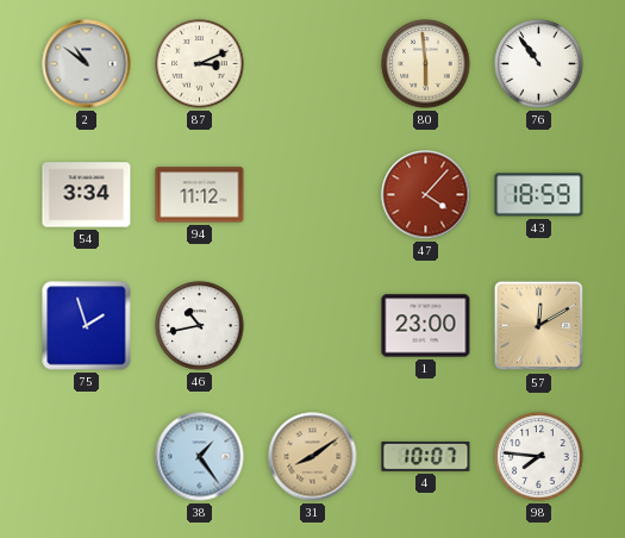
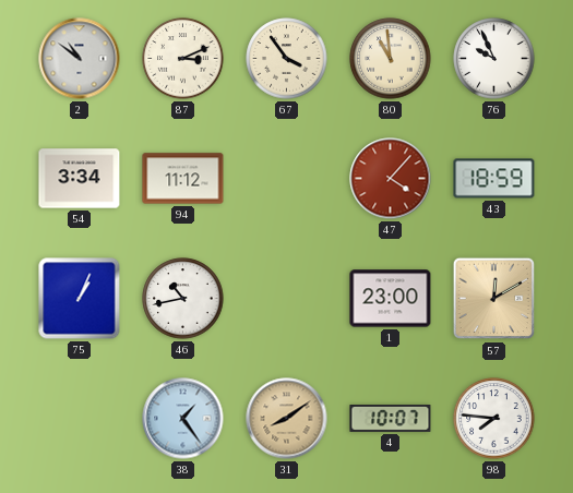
67: none -> 3:54
80: 5:59 -> 10:59
76: 10:54 -> 9:56
75: 1:57 -> 1:04
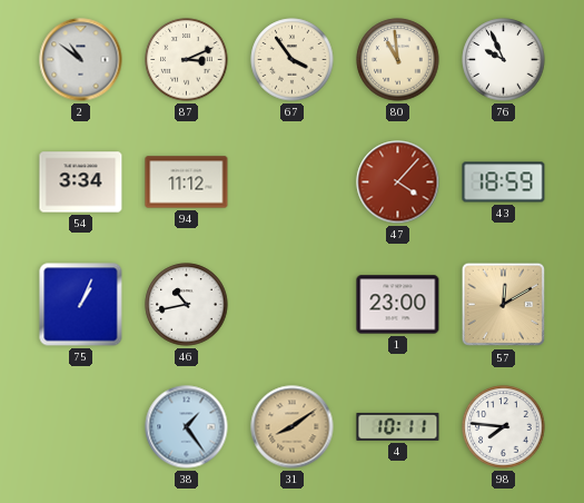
4: 10:07 -> 10:11
